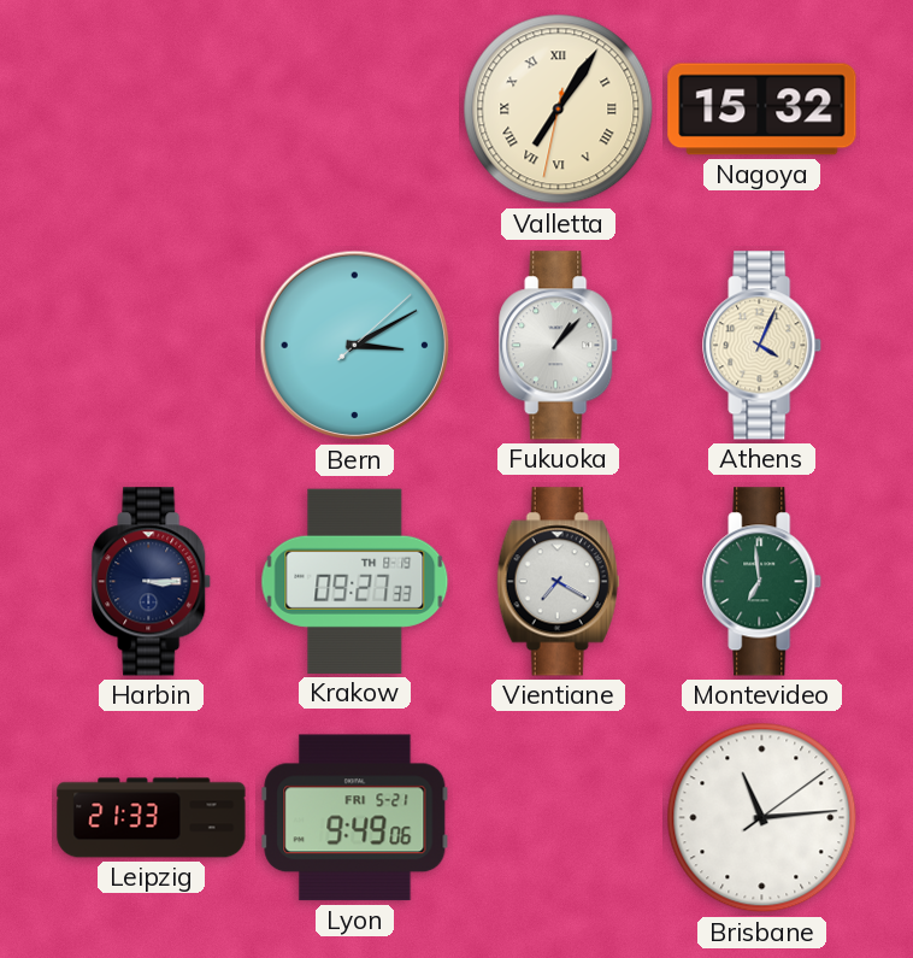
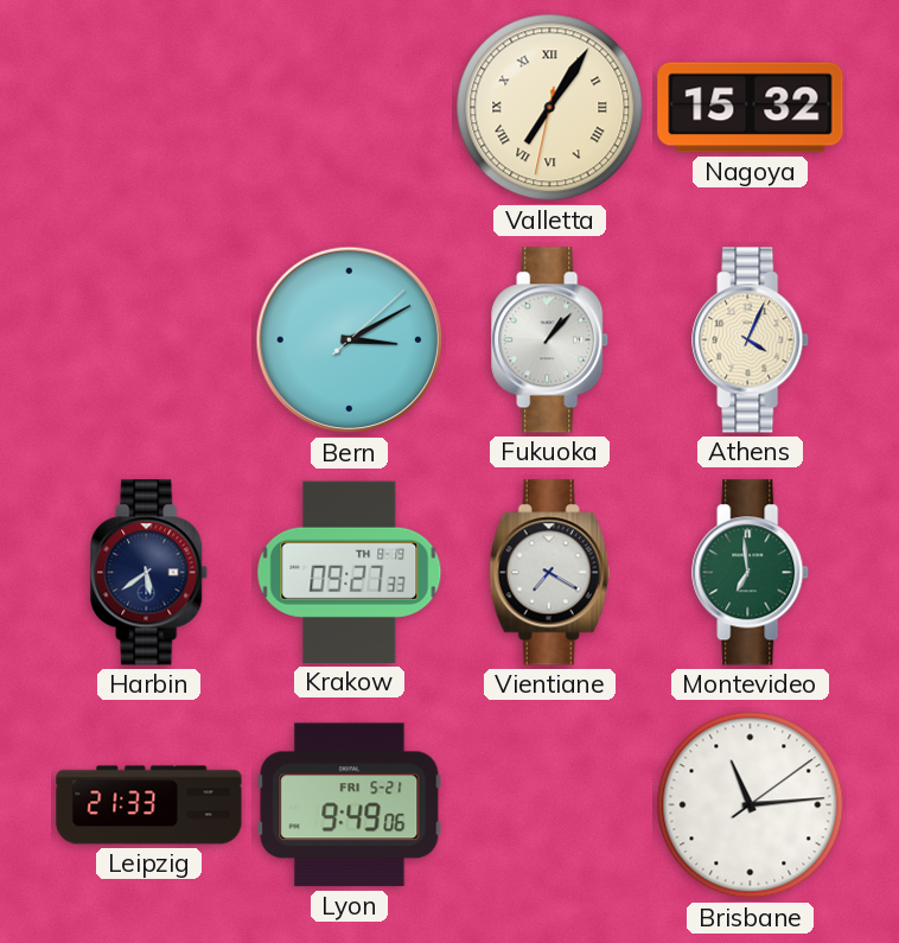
Harbin: 3:15 -> 5:39
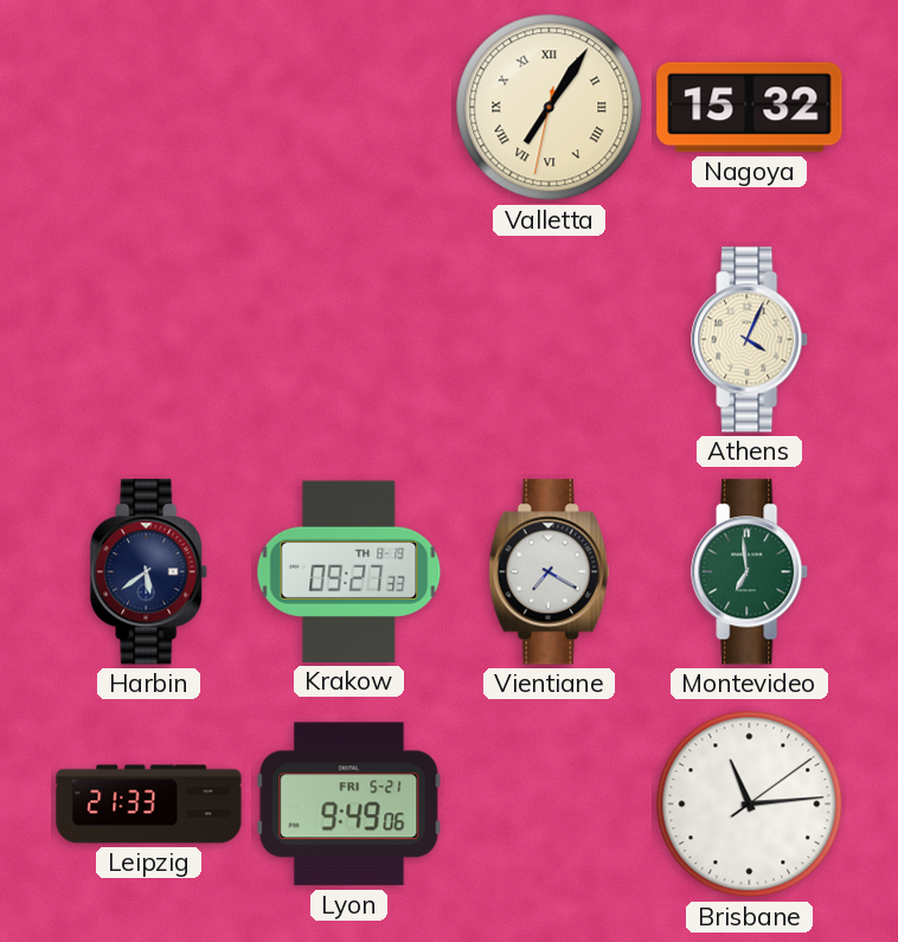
Bern: 3:10 -> none
Fukuoka: 1:07 -> none
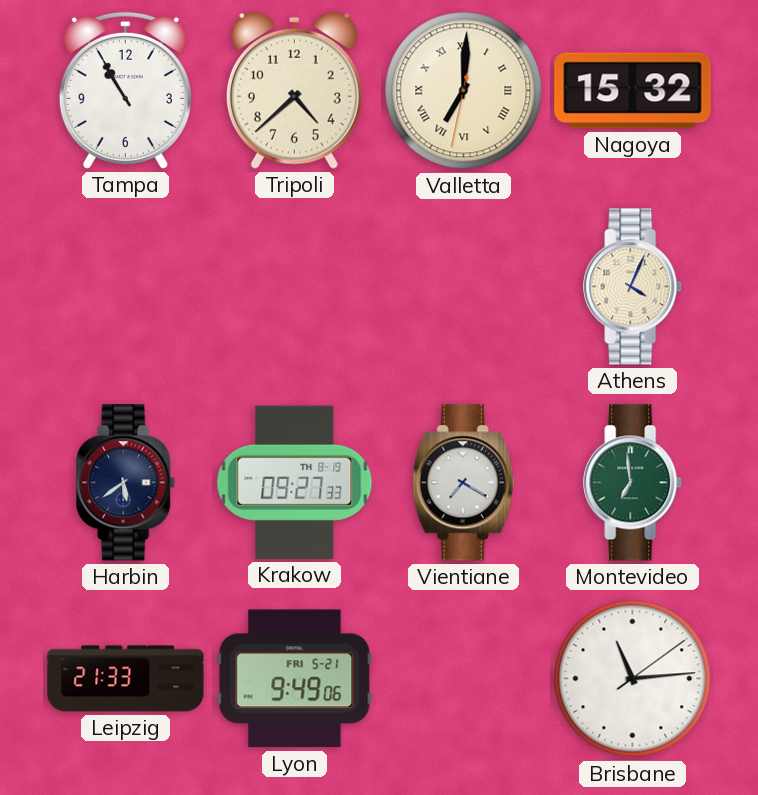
Tampa: none -> 10:55
Tripoli: none -> 4:38
Valletta: 7:05 -> 7:00
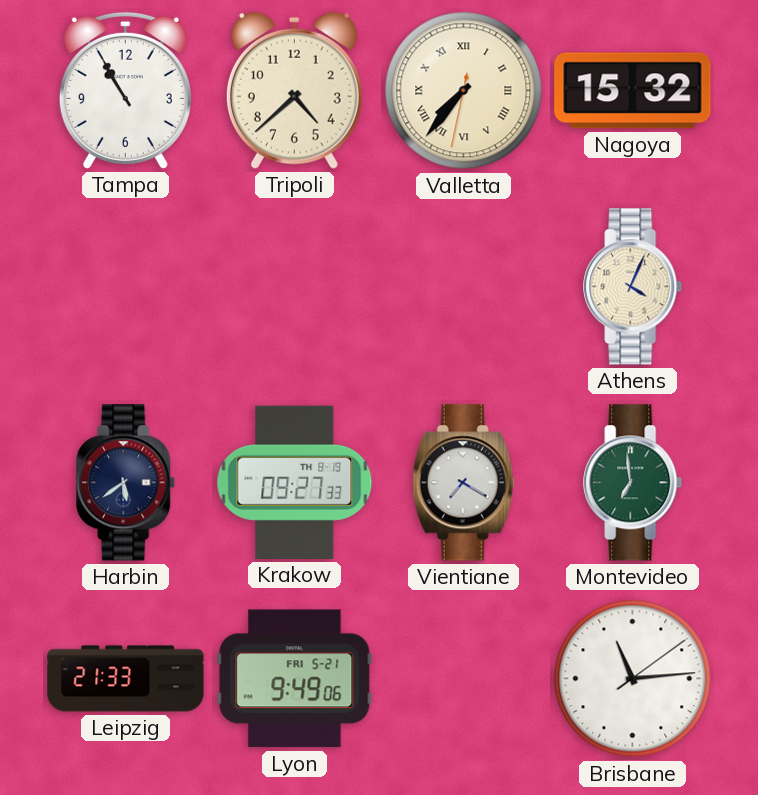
Valletta: 7:00 -> 7:36
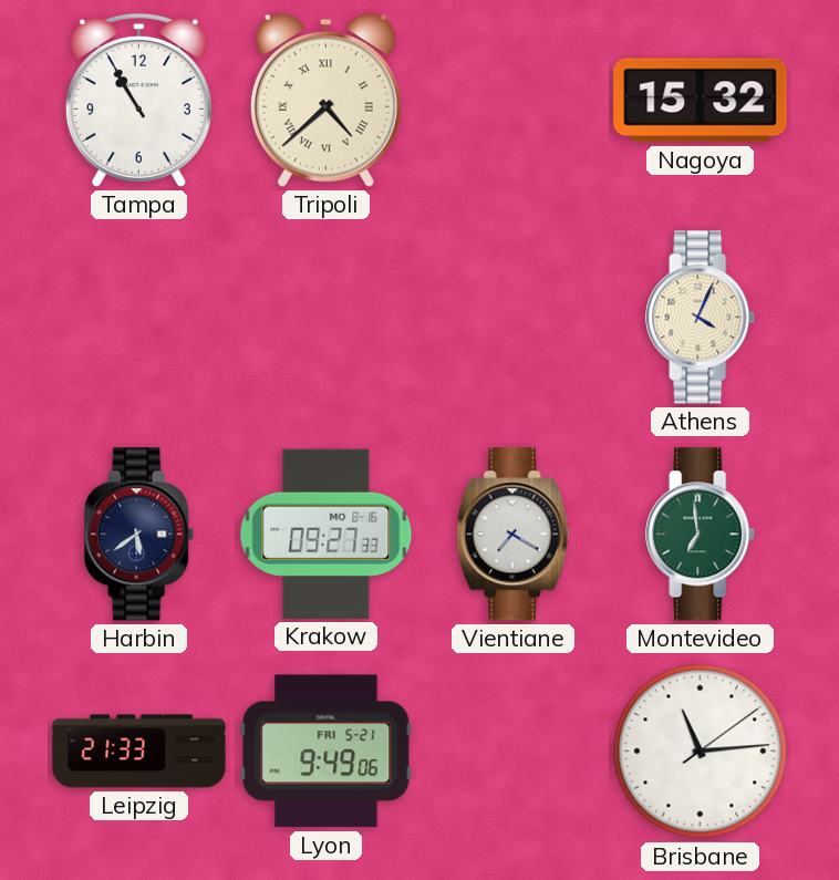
Tripoli numerals: Arabic -> Roman
Valletta: 7:36 -> none
Krakow date: TH 8-19 -> MO 8-16
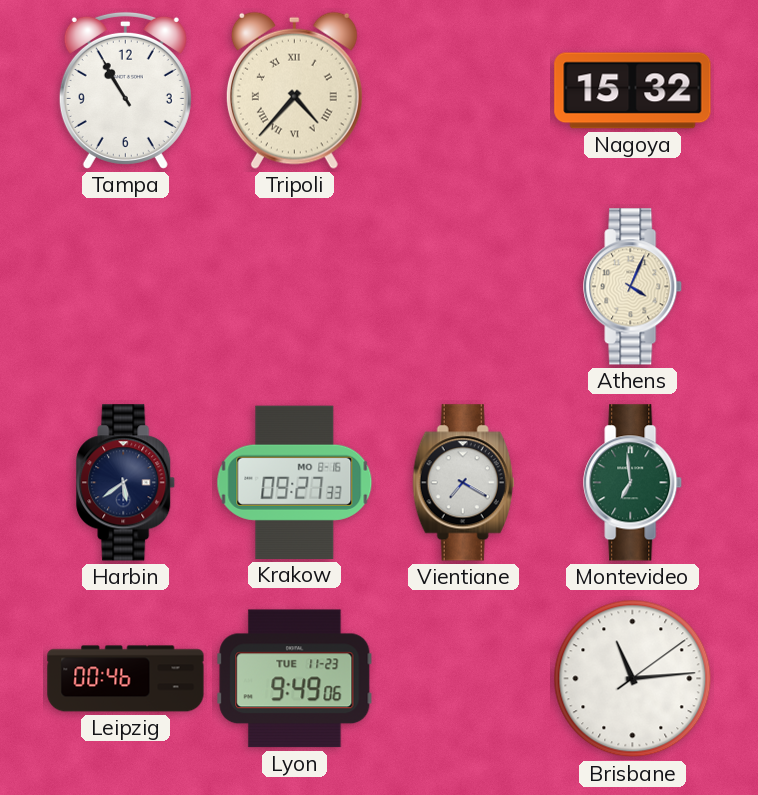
Tripoli: 4:38 -> 4:37
Leipzig: 21:33 -> 00:46
Lyon date: FRI 5-21 -> TUE 11-23
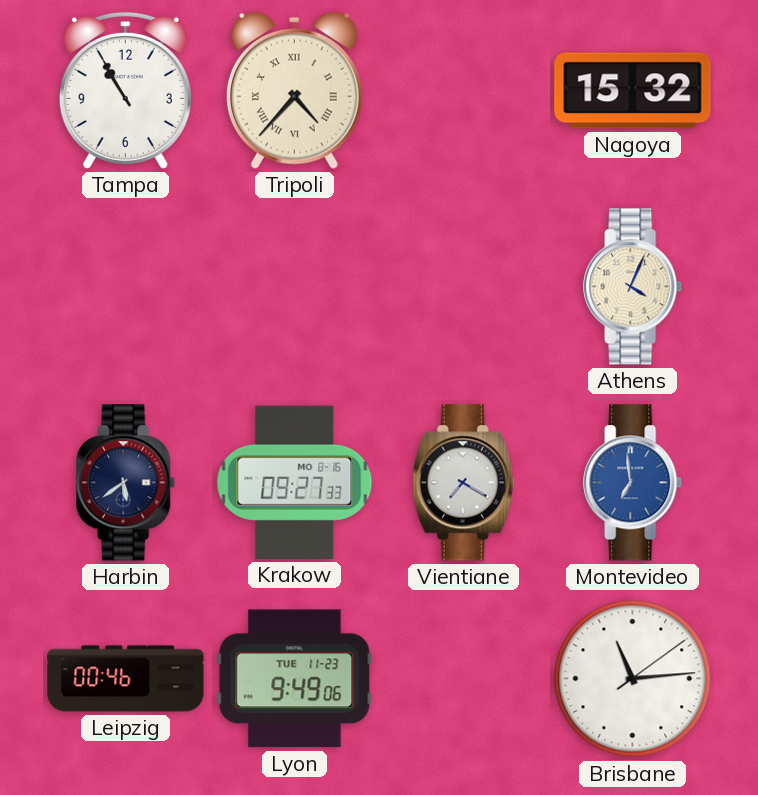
Montevideo dial: green -> blue
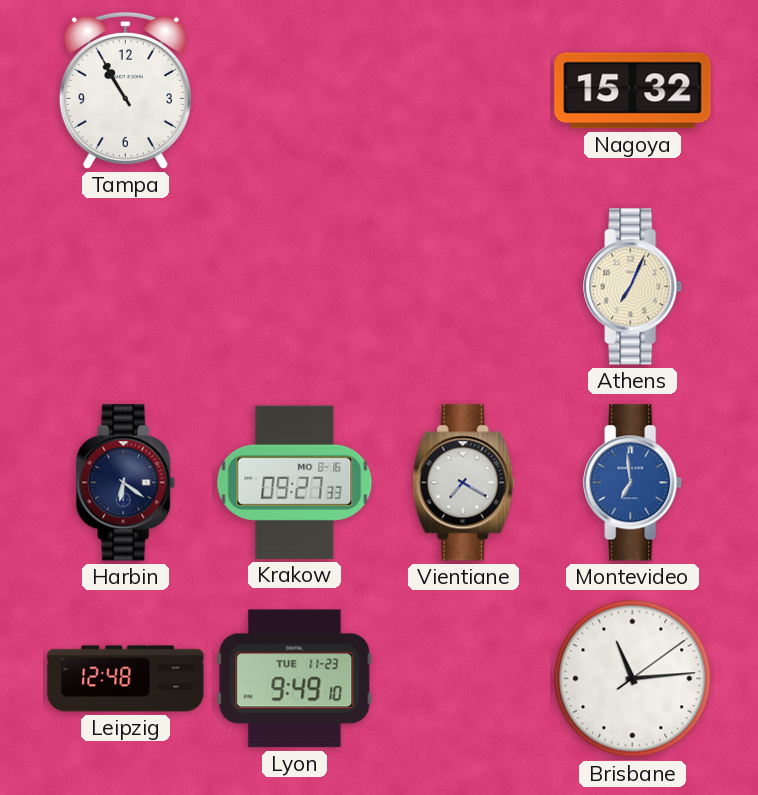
Tripoli: 4:37 -> none
Athens: 4:04 -> 7:04
Harbin: 5:39 -> 6:21
Leipzig: 00:46 -> 12:48
Lyon: 9:49:06 -> 9:49:10
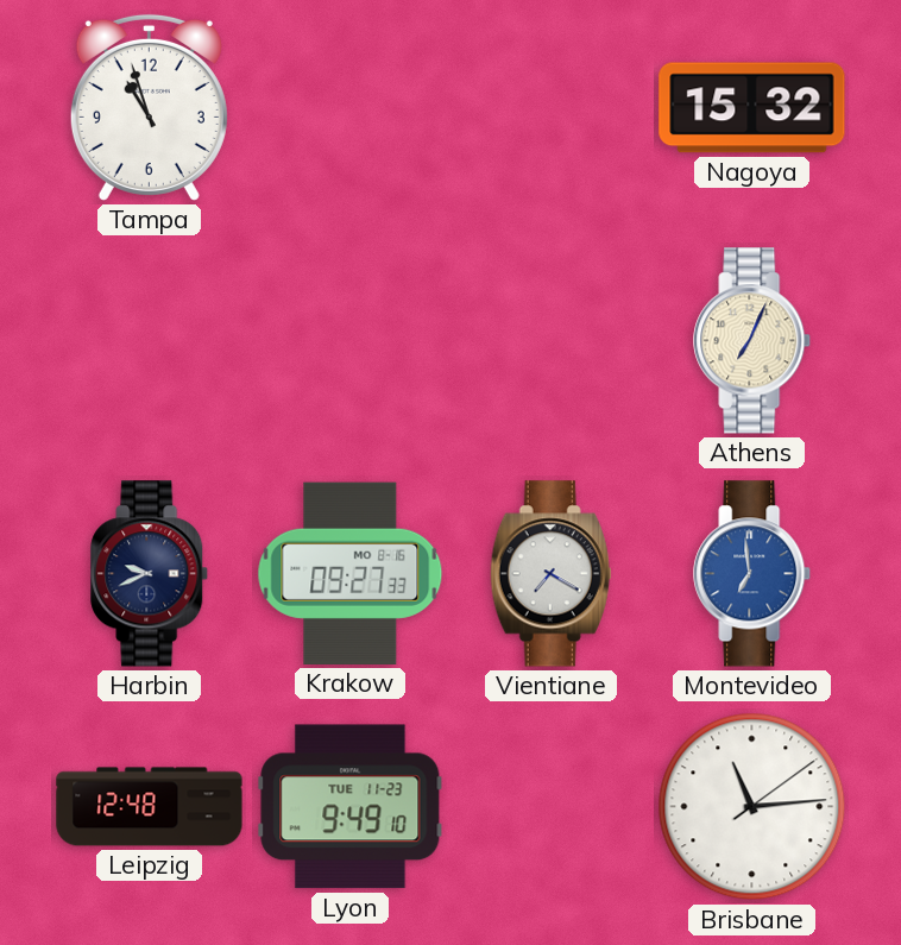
Tampa: 10:55 -> 10:57
Harbin: 6:21 -> 9:41
